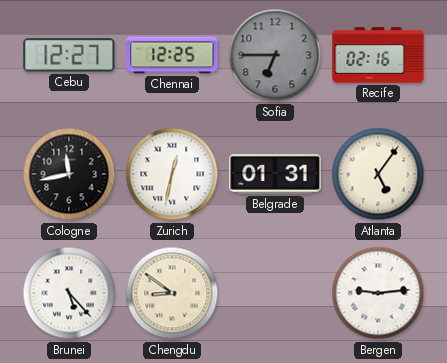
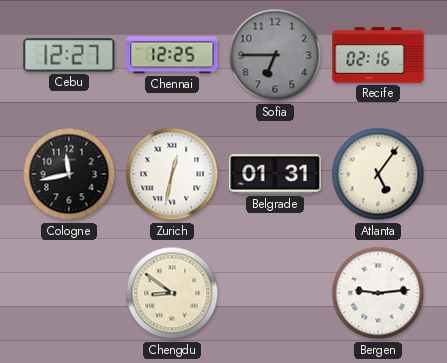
Brunei: 5:23 -> none
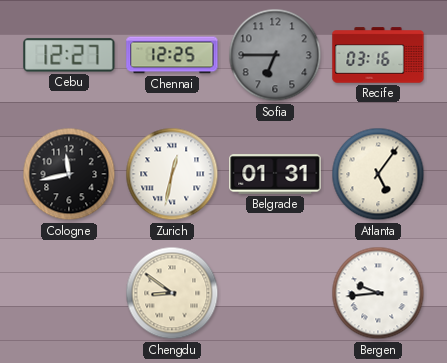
Recife: 02:16 -> 03:16
Bergen: 9:14 -> 9:44
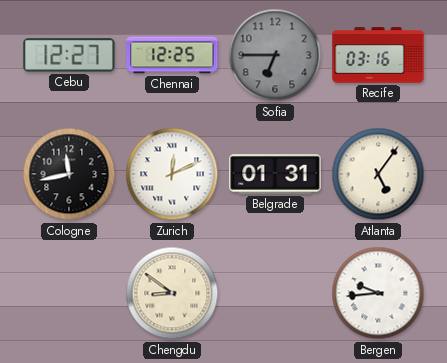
Zurich: 12:32 -> 12:11
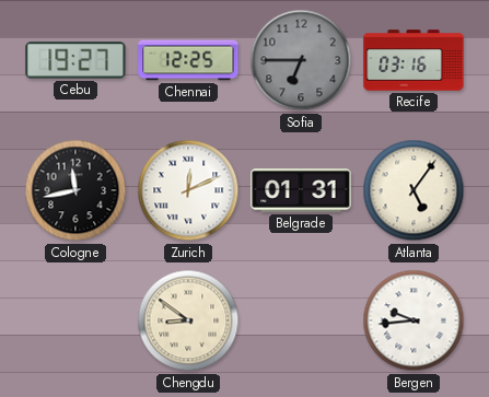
Cebu: 12:27 -> 19:27
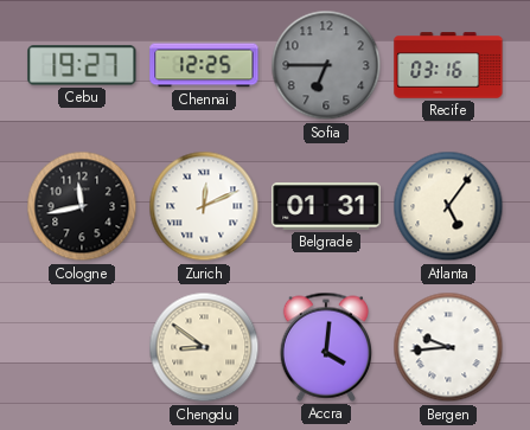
Accra: none -> 4:01
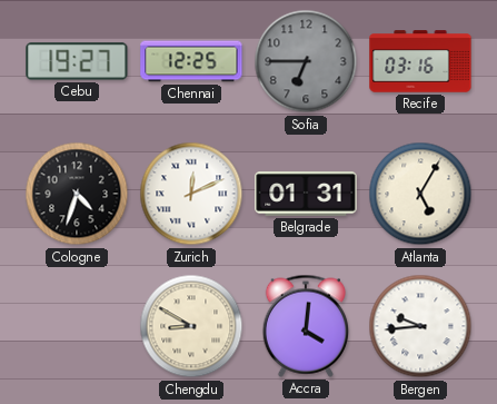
Cologne: 11:43 -> 4:33
Atlanta: 5:06 -> 5:05
Chengdu: 8:51 -> 8:50
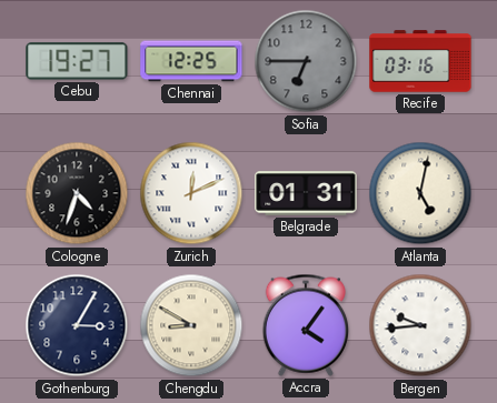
Atlanta: 5:05 -> 5:02
Gothenburg: none -> 3:05
Accra: 4:01 -> 4:06
